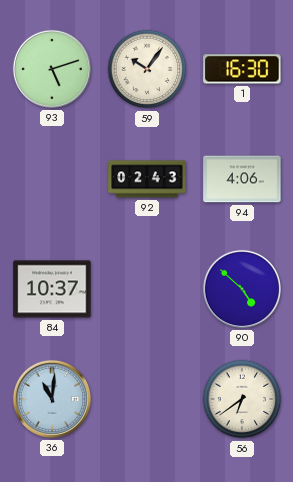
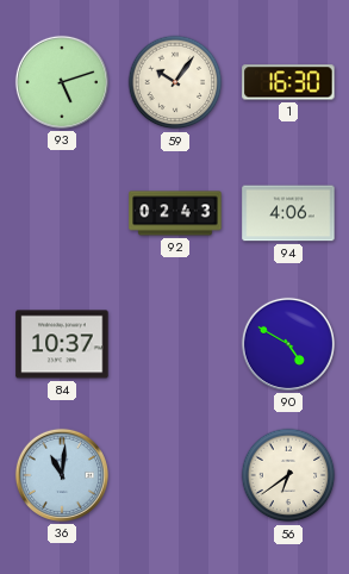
90: 4:52 -> 4:50
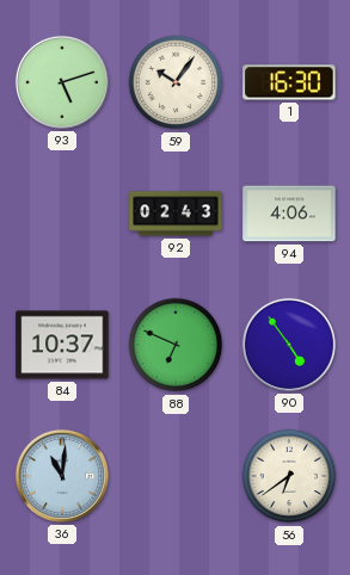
88: none -> 6:49
90: 4:50 -> 4:54
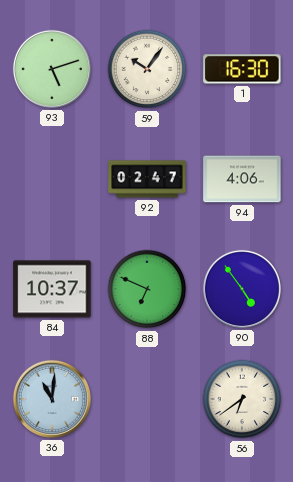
92: 02:43 -> 02:47
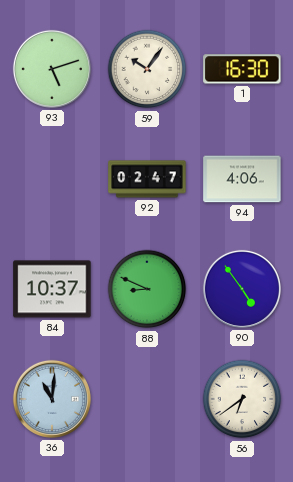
88: 6:49 -> 8:49
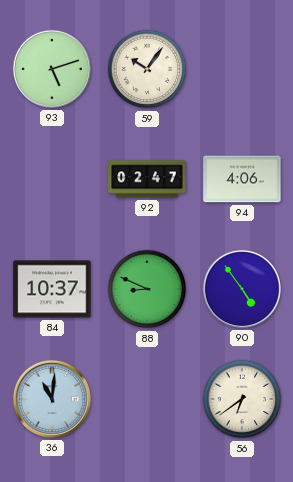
1: 16:30 -> none
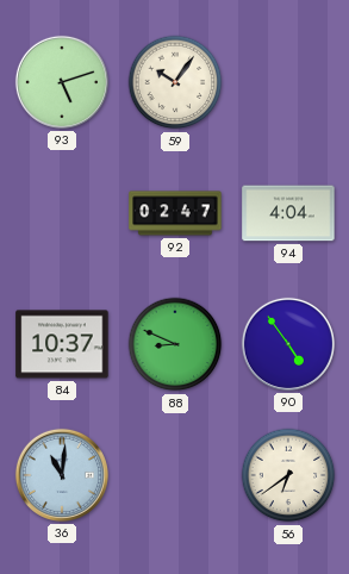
94: 4:06 -> 4:04
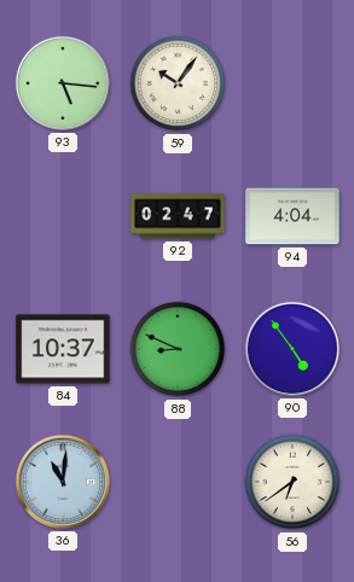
93: 5:12 -> 5:16
